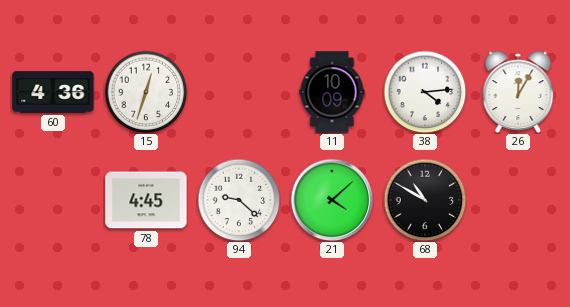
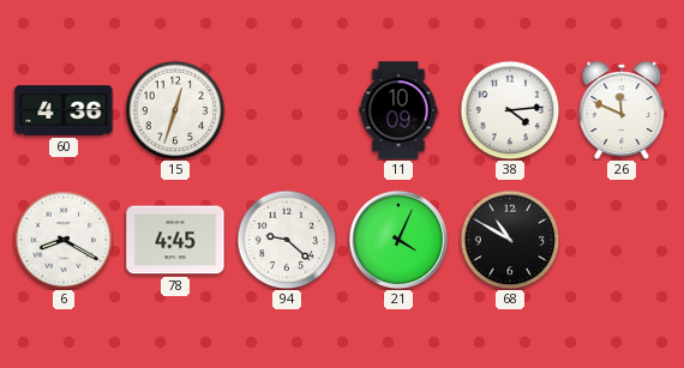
26: 12:05 -> 11:49
6: none -> 8:20
21: 4:08 -> 4:04
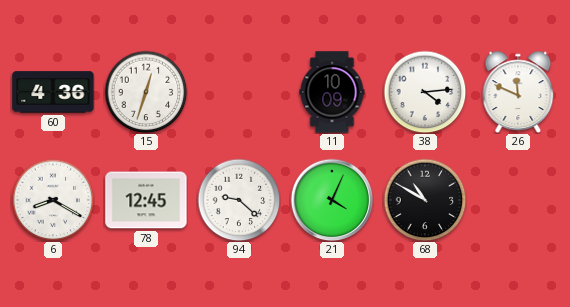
78: 4:45 -> 12:45
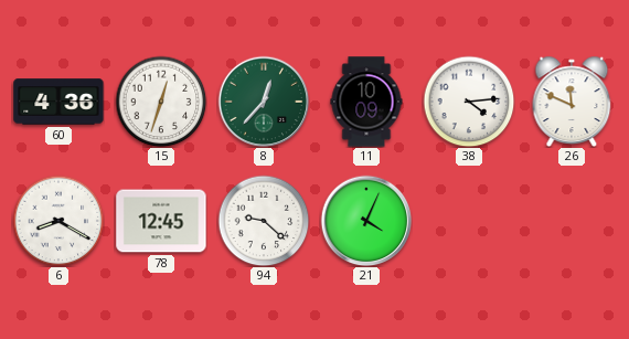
8: none -> 12:37
68: 10:50 -> none
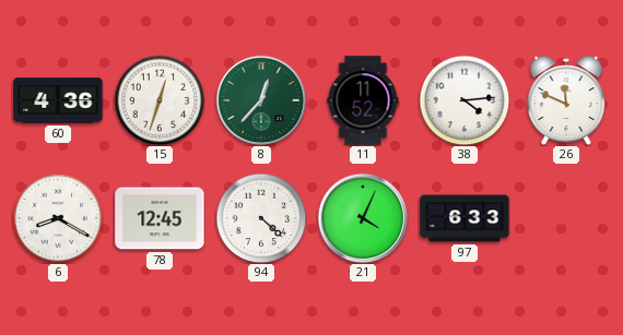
11: 10:09 -> 11:52
94: 9:22 -> 4:22
97: none -> 6:33
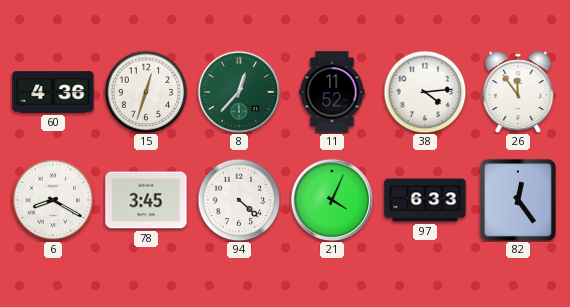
26: 11:49 -> 11:54
78: 12:45 -> 3:45
82: none -> 12:24
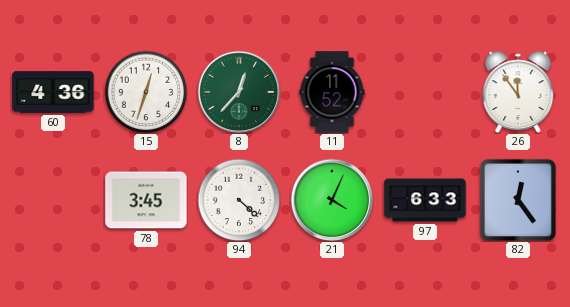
38: 4:14 -> none
6: 8:20 -> none
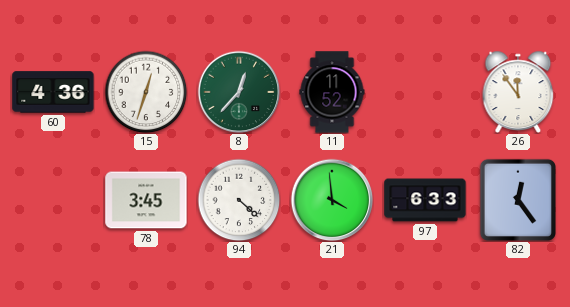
21: 4:04 -> 3:59
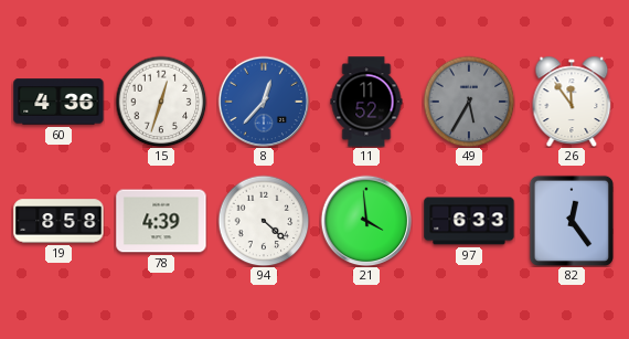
8 dial: green -> blue
49: none -> 5:35
19: none -> 8:58
78: 3:45 -> 4:39
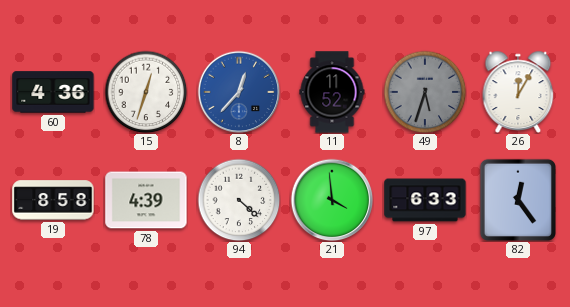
49: 5:35 -> 5:33
26: 11:54 -> 12:05
